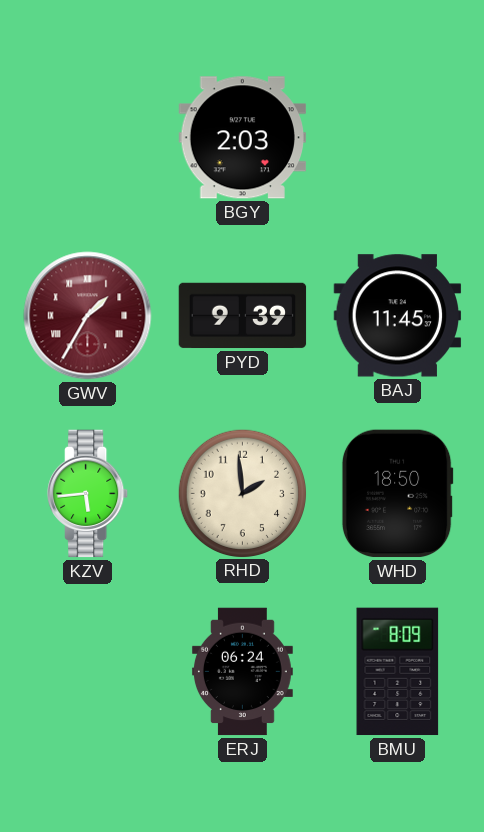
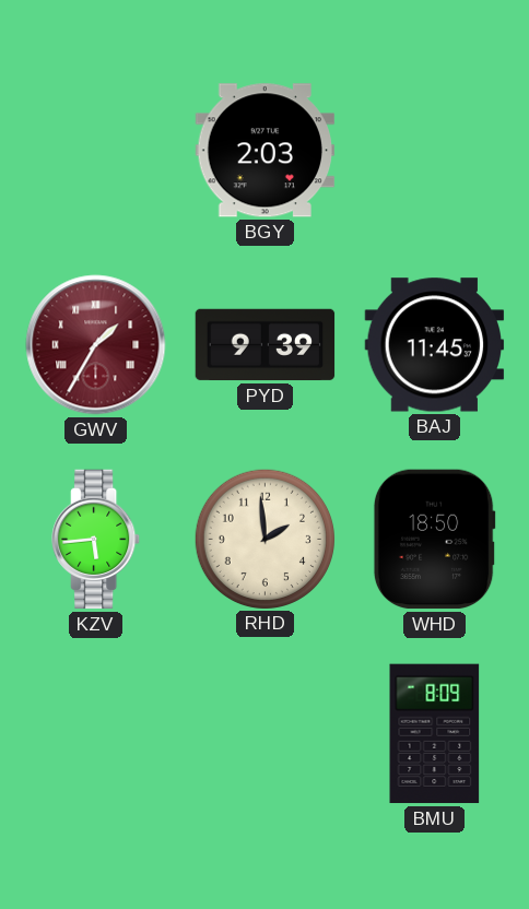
ERJ: 06:24 -> none
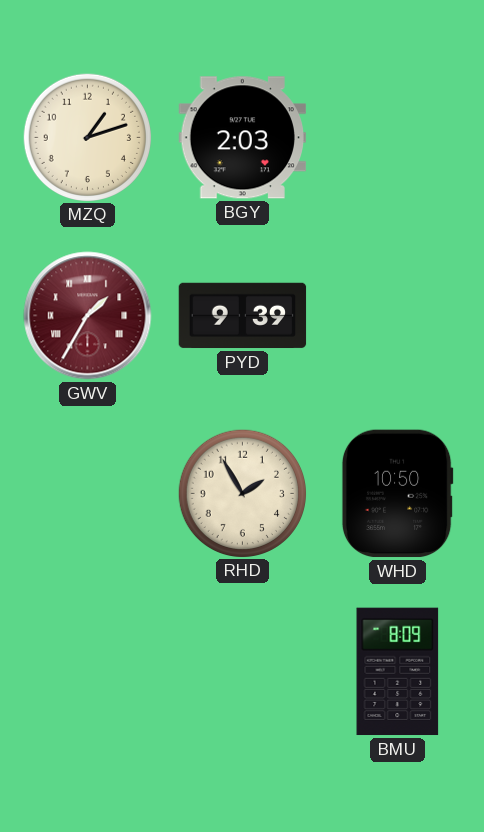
MZQ: none -> 1:12
BAJ: 11:45 -> none
KZV: 5:44 -> none
RHD: 1:59 -> 1:55
WHD: 18:50 -> 10:50
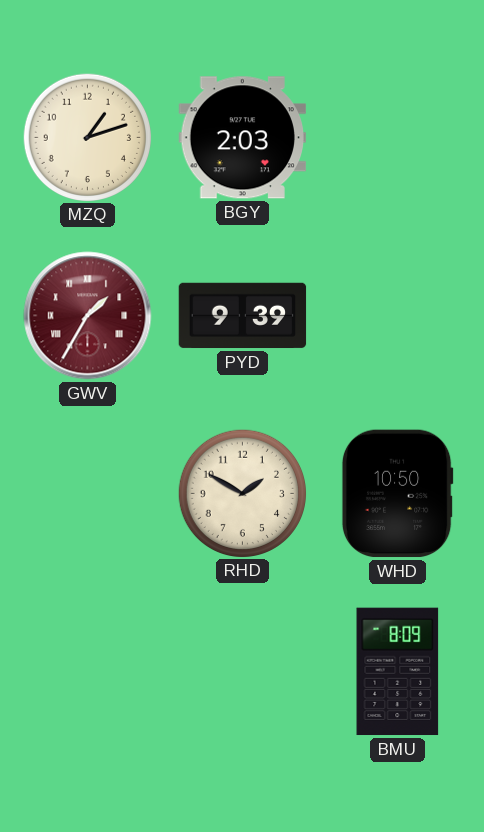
RHD: 1:55 -> 1:50
